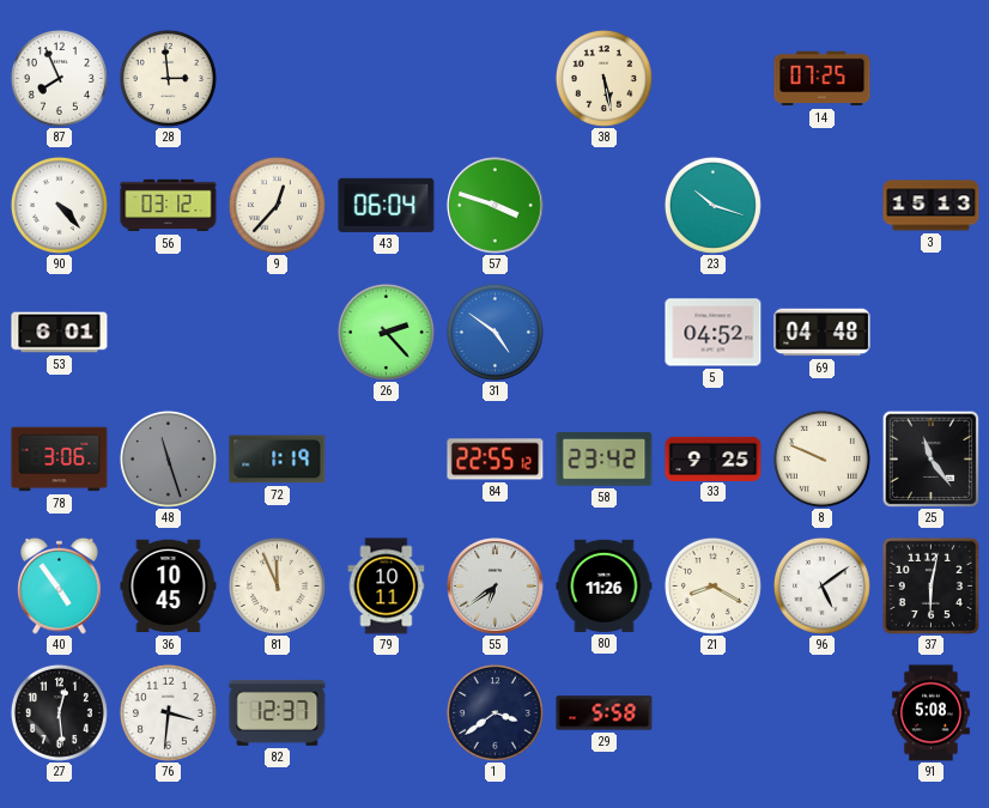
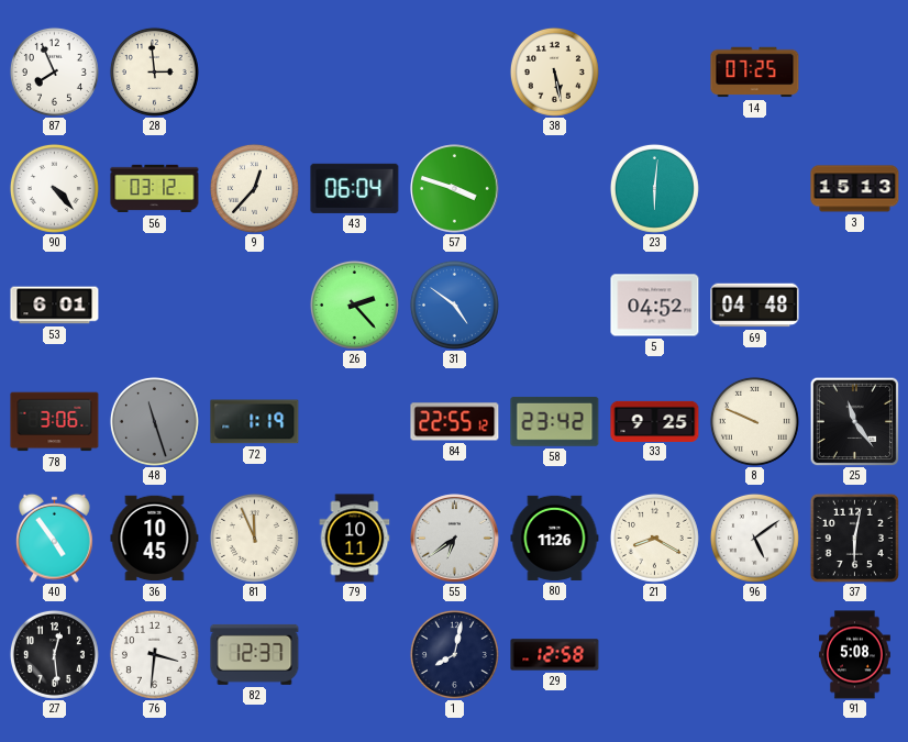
23: 10:18 -> 6:01
1: 3:39 -> 8:02
29: 5:58 -> 12:58
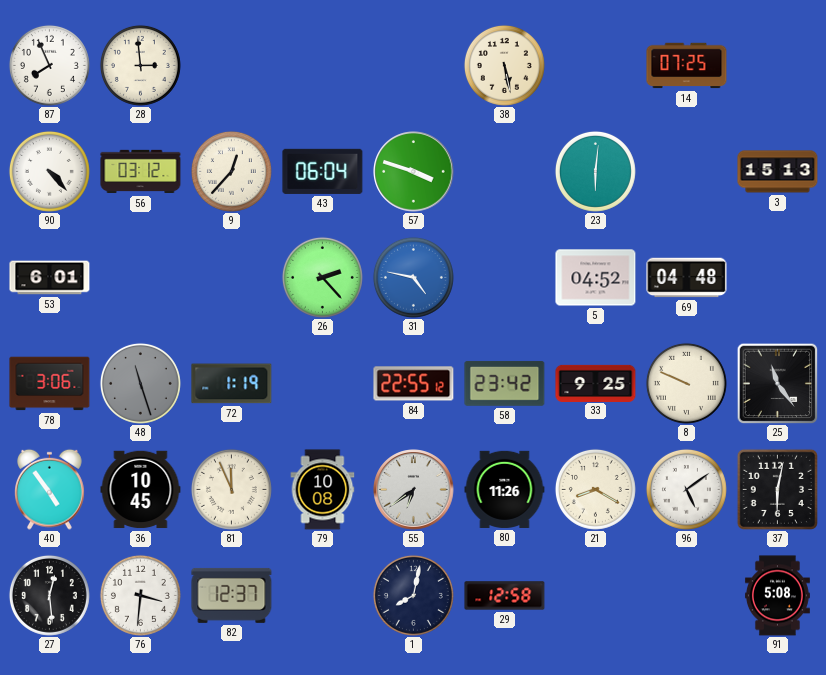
31: 4:51 -> 4:47
79: 10:11 -> 10:08
